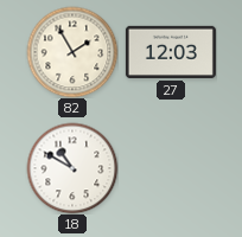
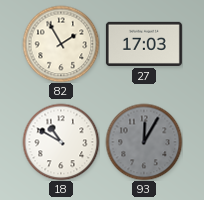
27: 12:03 -> 17:03
93: none -> 12:05
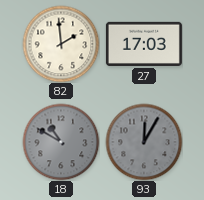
82: 1:55 -> 1:59
18 dial: white -> grey
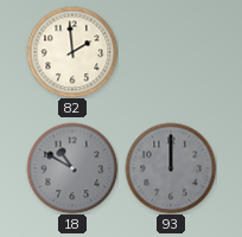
27: 17:03 -> none
93: 12:05 -> 12:00
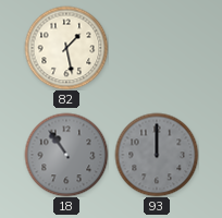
82: 1:59 -> 1:28
18: 10:50 -> 10:54
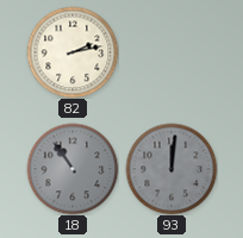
82: 1:28 -> 2:13
93: 12:00 -> 12:01
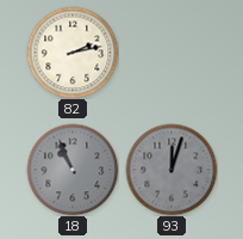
18: 10:54 -> 10:56
93: 12:01 -> 12:03
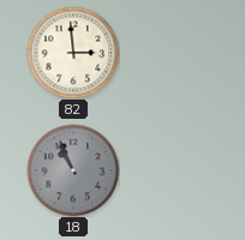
82: 2:13 -> 2:59
93: 12:03 -> none
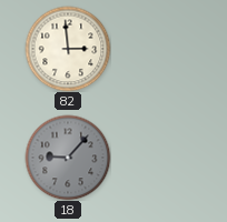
18: 10:56 -> 9:07
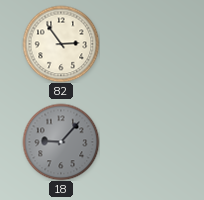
82: 2:59 -> 2:54
